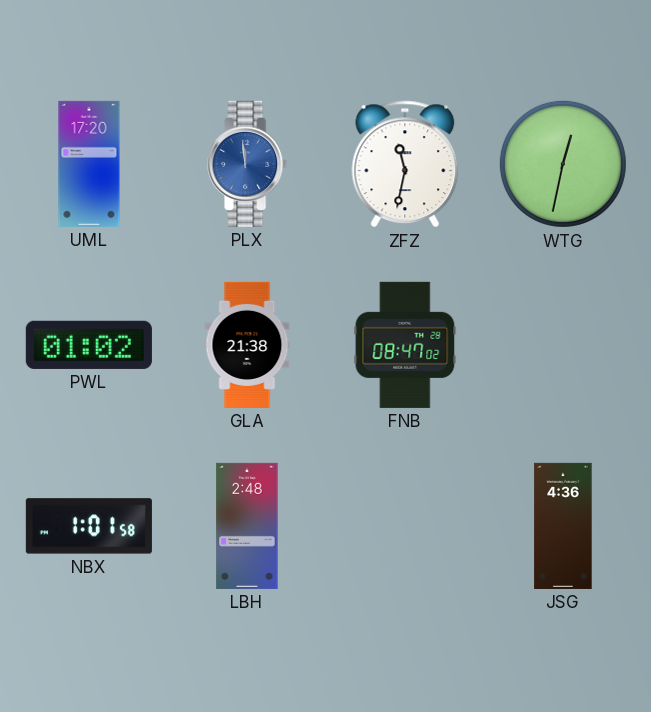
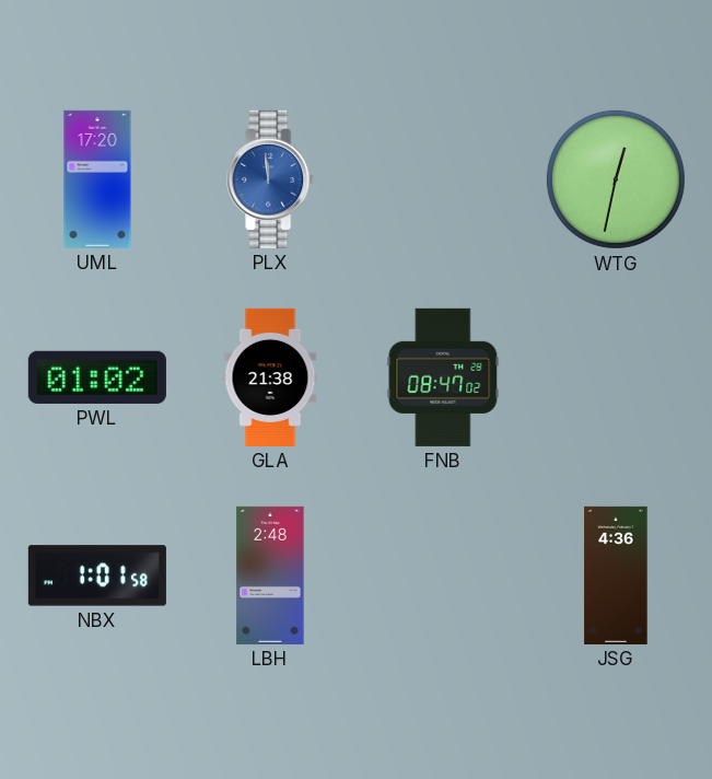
ZFZ: 11:32 -> none
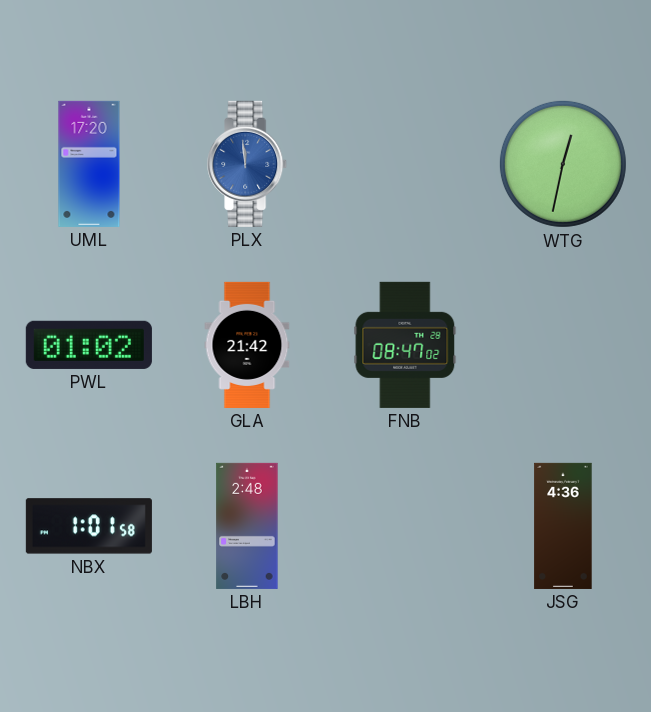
GLA: 21:38 -> 21:42
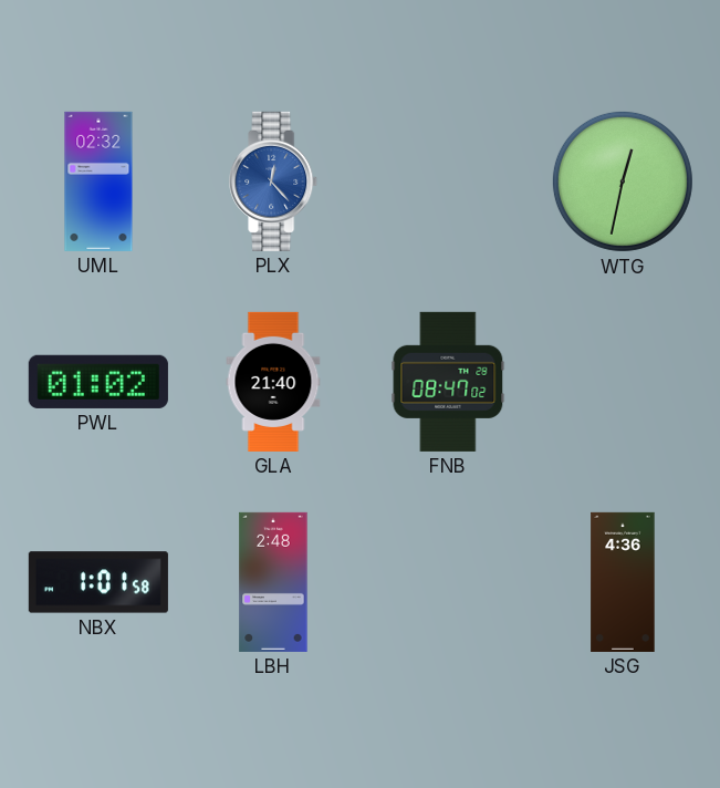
UML: 17:20 -> 02:32
PLX: 11:59 -> 12:23
GLA: 21:42 -> 21:40
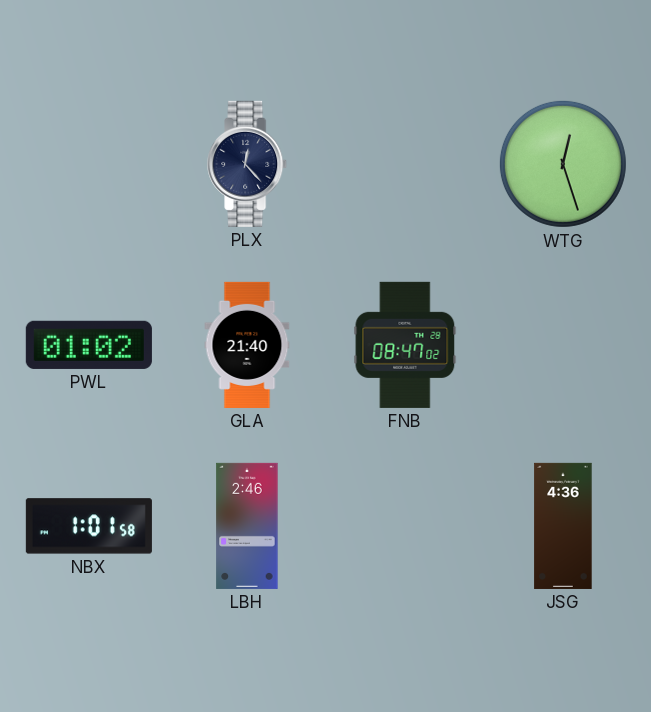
UML: 02:32 -> none
PLX dial: blue -> navy
WTG: 12:32 -> 12:27
LBH: 2:48 -> 2:46
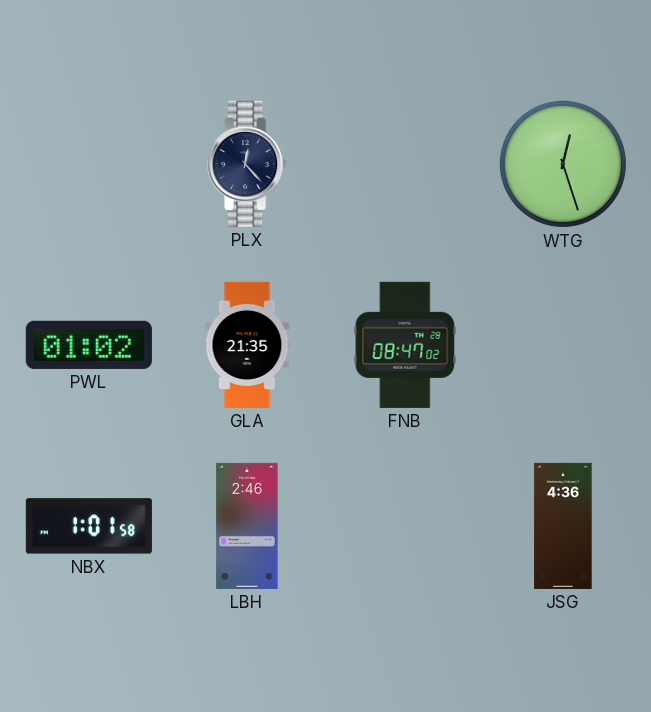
GLA: 21:40 -> 21:35
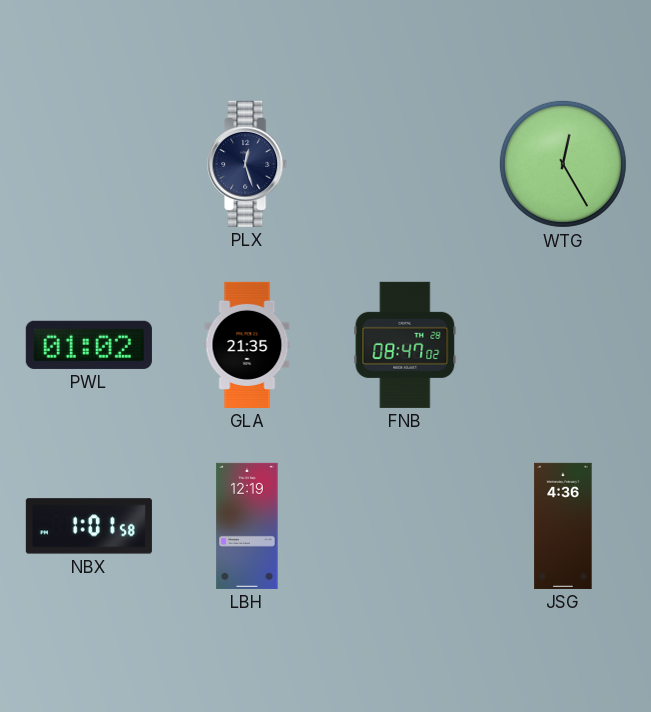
PLX: 12:23 -> 12:27
WTG: 12:27 -> 12:25
LBH: 2:46 -> 12:19
